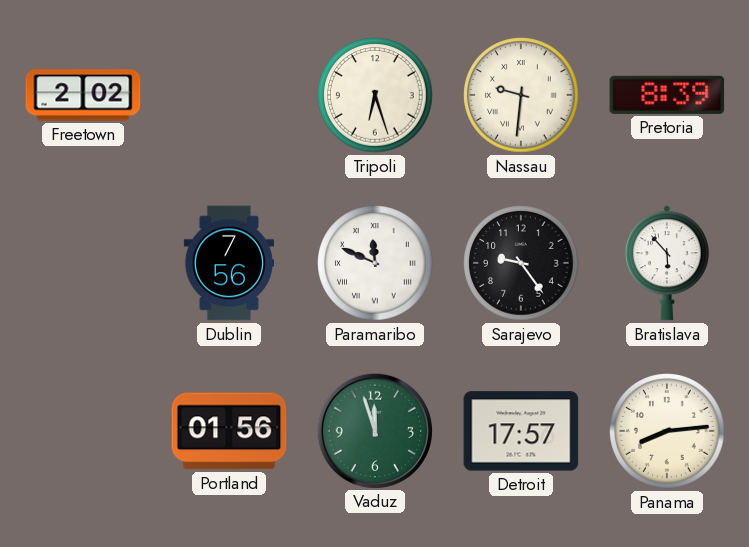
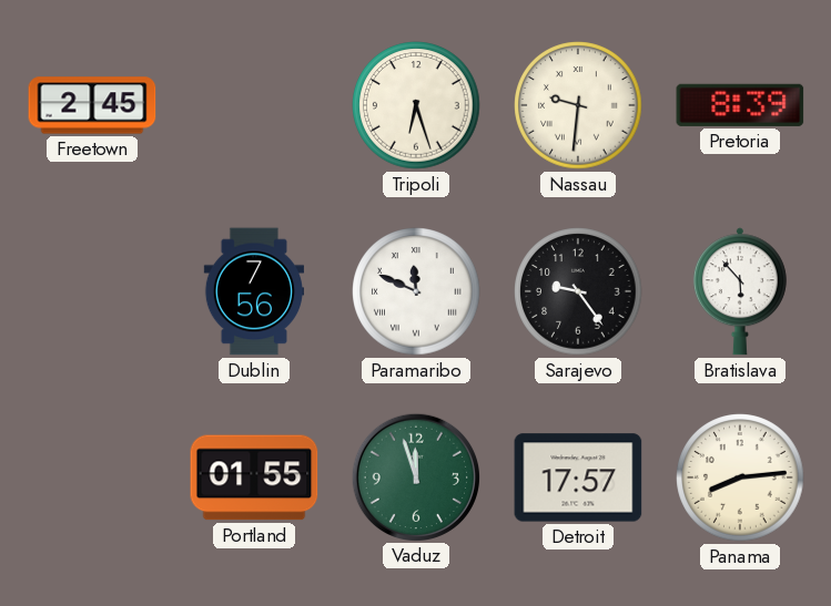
Freetown: 2:02 -> 2:45
Portland: 01:56 -> 01:55
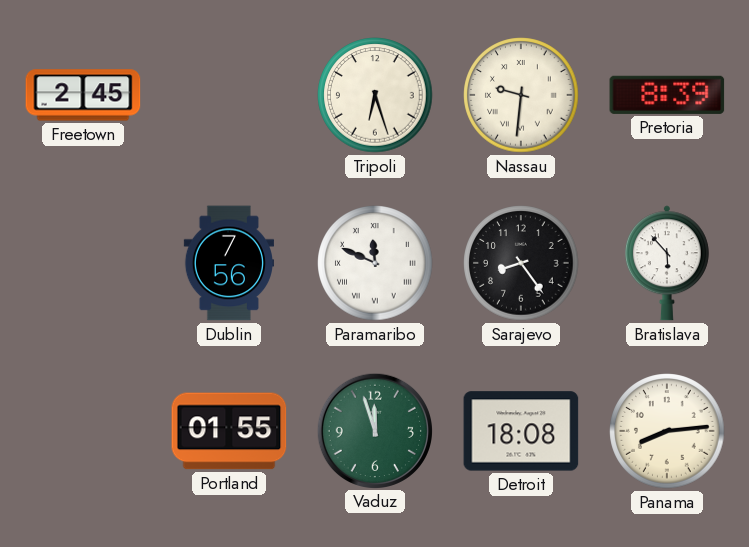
Sarajevo: 9:24 -> 8:24
Detroit: 17:57 -> 18:08
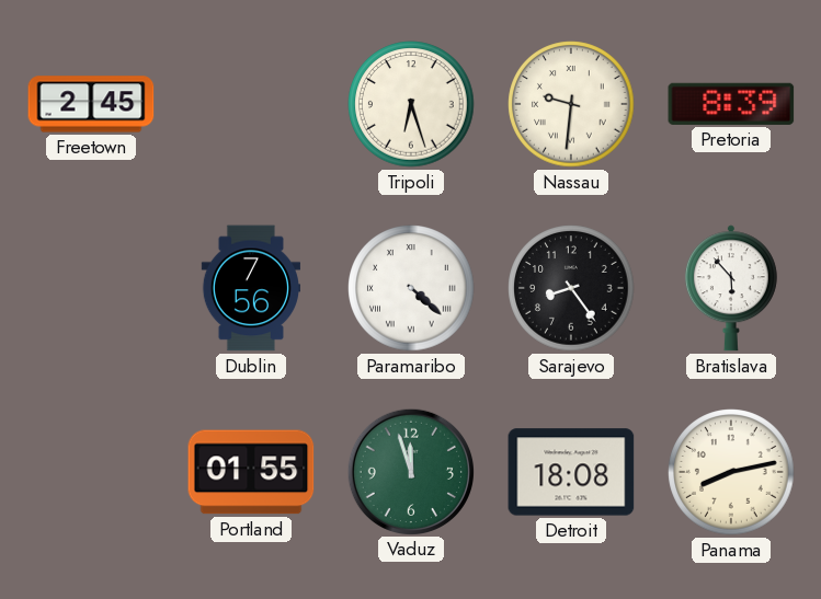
Paramaribo: 11:49 -> 4:22
Panama: 8:14 -> 8:13
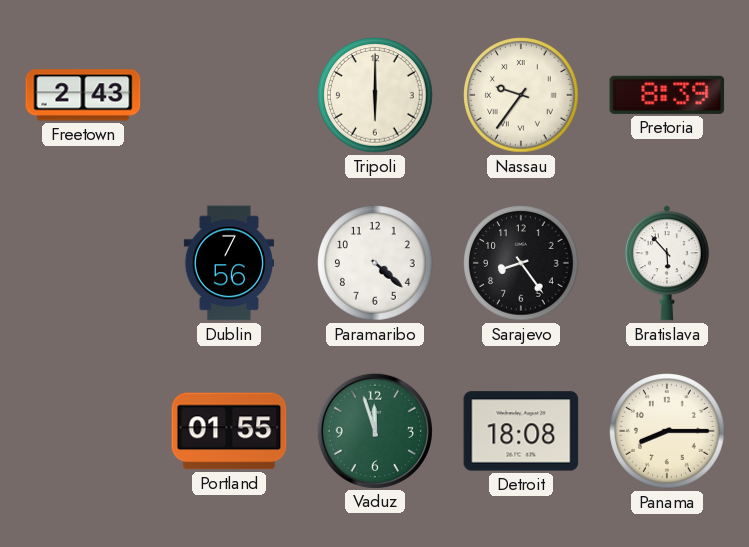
Freetown: 2:45 -> 2:43
Tripoli: 6:27 -> 6:00
Nassau: 9:31 -> 9:36
Paramaribo numerals: Roman -> Arabic
Panama: 8:13 -> 8:15
